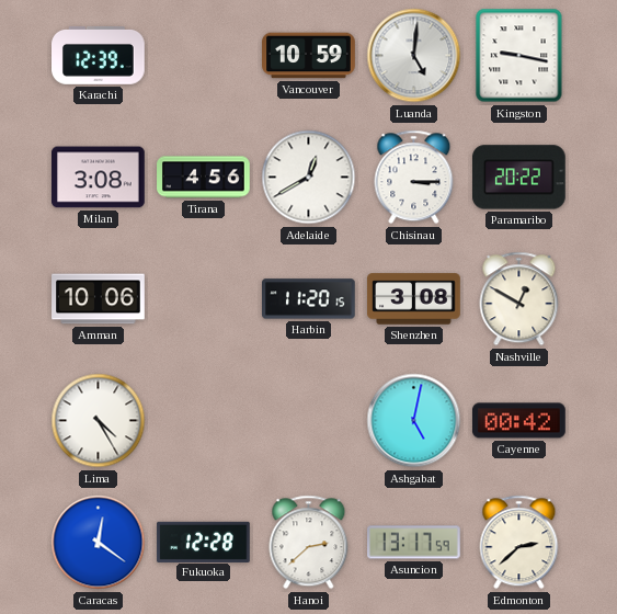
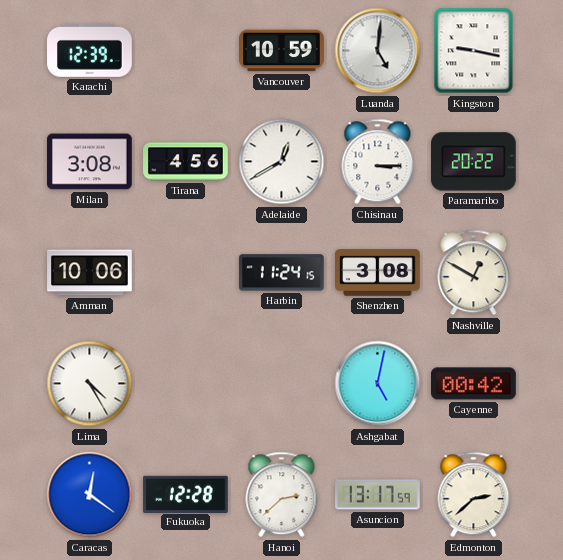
Harbin: 11:20 -> 11:24
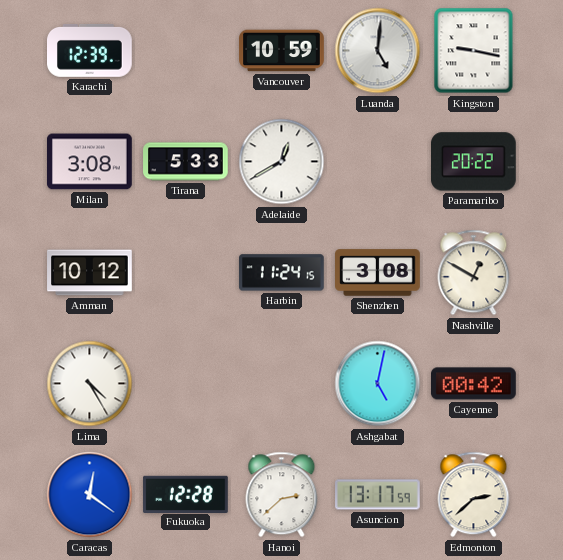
Tirana: 4:56 -> 5:33
Chisinau: 3:15 -> none
Amman: 10:06 -> 10:12
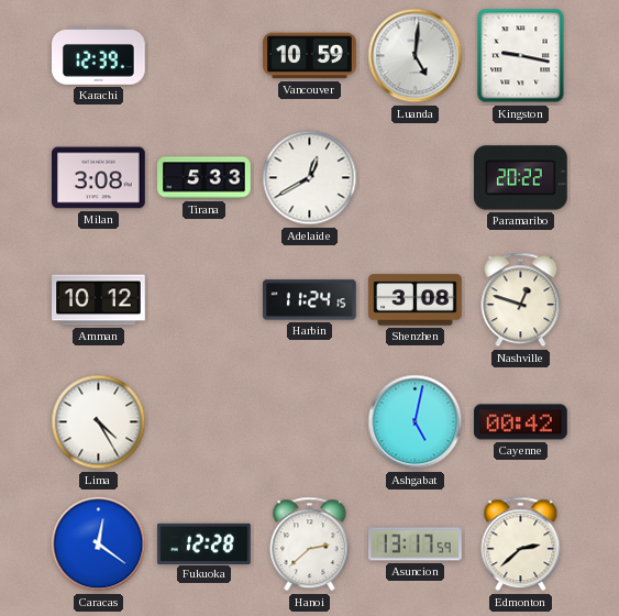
Nashville: 12:50 -> 12:48
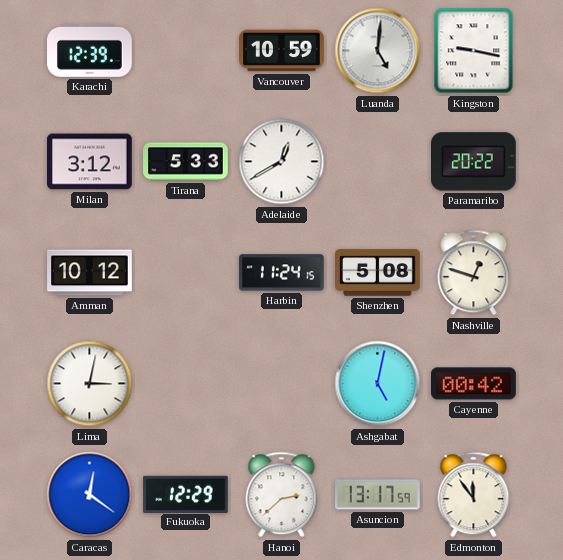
Milan: 3:08 -> 3:12
Shenzhen: 3:08 -> 5:08
Lima: 4:25 -> 3:02
Fukuoka: 12:28 -> 12:29
Edmonton: 2:38 -> 11:54
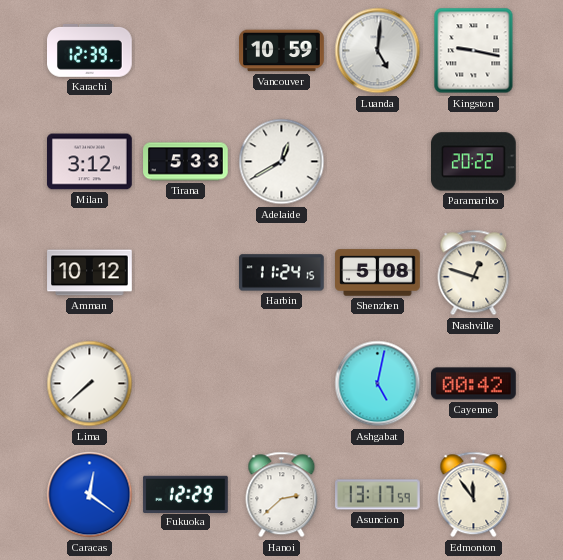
Lima: 3:02 -> 7:38
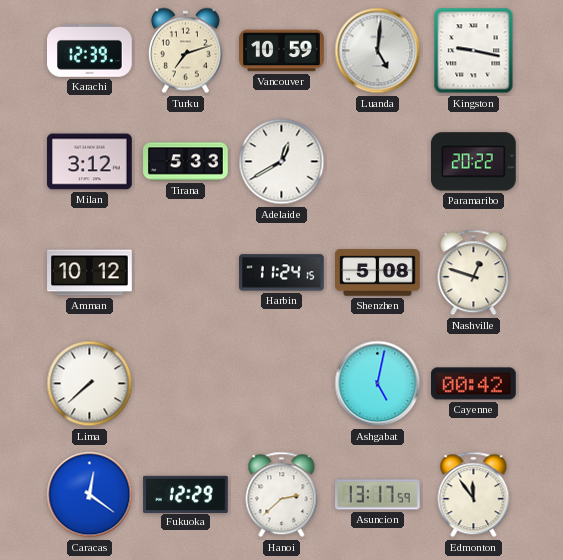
Turku: none -> 7:12
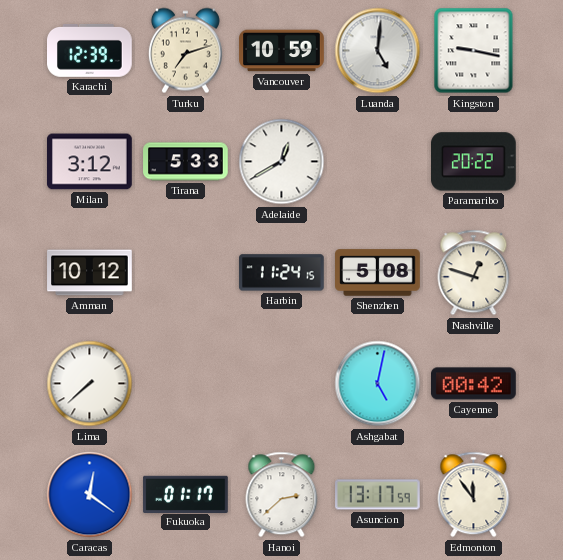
Fukuoka: 12:29 -> 01:17
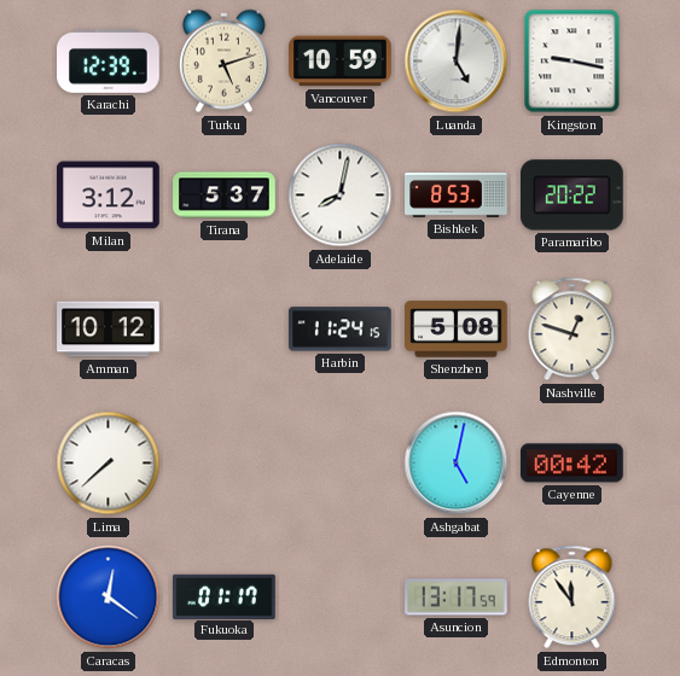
Turku: 7:12 -> 5:12
Tirana: 5:33 -> 5:37
Adelaide: 12:40 -> 8:02
Bishkek: none -> 8:53
Hanoi: 2:38 -> none
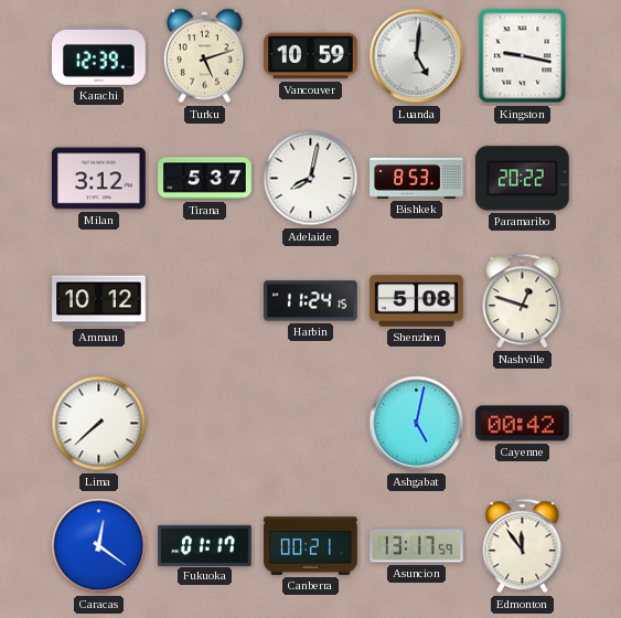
Canberra: none -> 00:21
